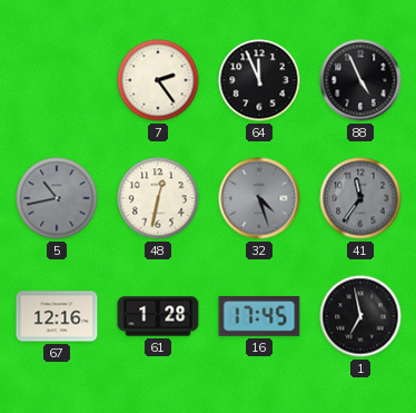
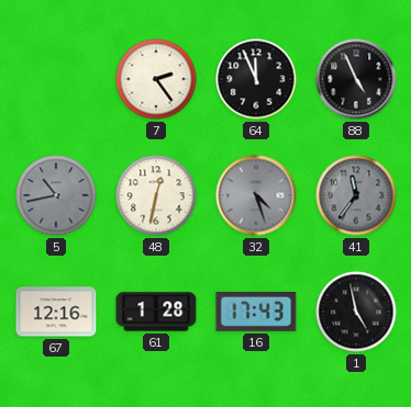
16: 17:45 -> 17:43
1: 6:58 -> 4:58
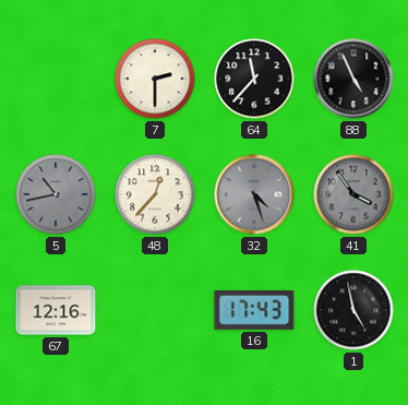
7: 2:24 -> 2:30
64: 11:56 -> 11:37
48: 12:32 -> 12:37
41: 11:36 -> 3:54
61: 1:28 -> none
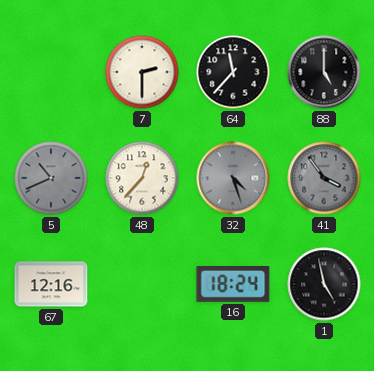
88: 4:56 -> 5:00
5: 10:43 -> 10:41
16: 17:43 -> 18:24
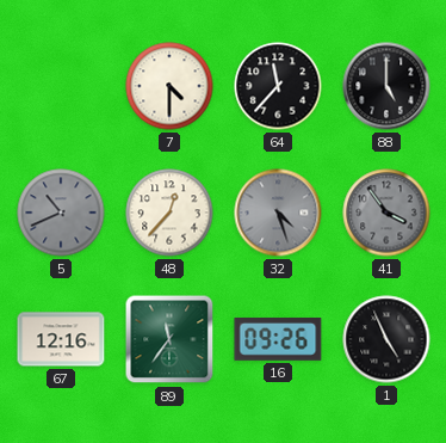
7: 2:30 -> 4:30
89: none -> 11:36
16: 18:24 -> 09:26
1: 4:58 -> 4:56
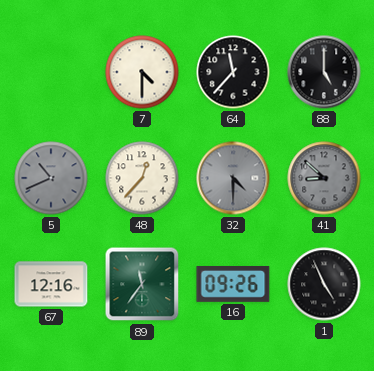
32: 4:27 -> 4:30
41: 3:54 -> 8:52
